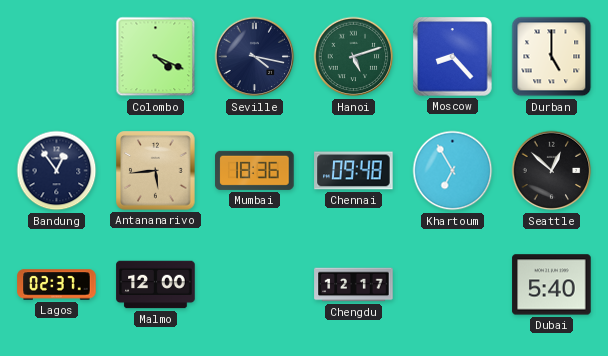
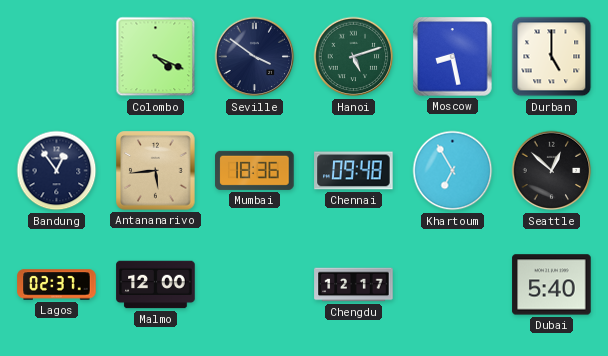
Seville: 4:17 -> 3:51
Moscow: 8:23 -> 8:28
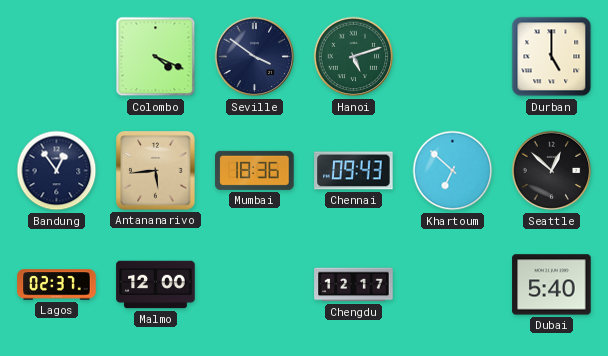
Moscow: 8:28 -> none
Chennai: 09:48 -> 09:43
Khartoum: 6:55 -> 6:52
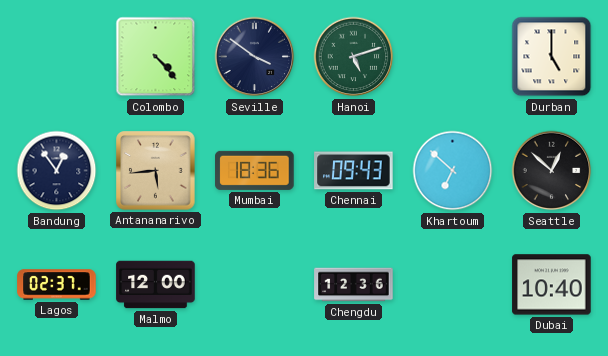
Colombo: 4:19 -> 4:23
Chengdu: 12:17 -> 12:36
Dubai: 5:40 -> 10:40
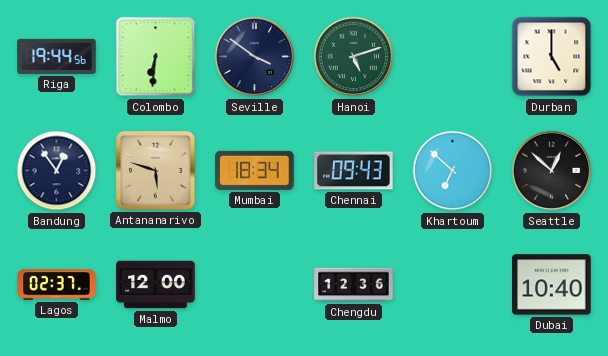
Riga: none -> 19:44
Colombo: 4:23 -> 6:31
Antananarivo: 5:44 -> 5:48
Mumbai: 18:36 -> 18:34
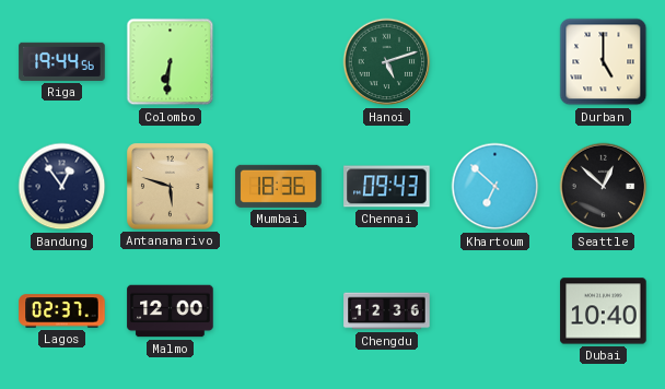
Seville: 3:51 -> none
Mumbai: 18:34 -> 18:36
